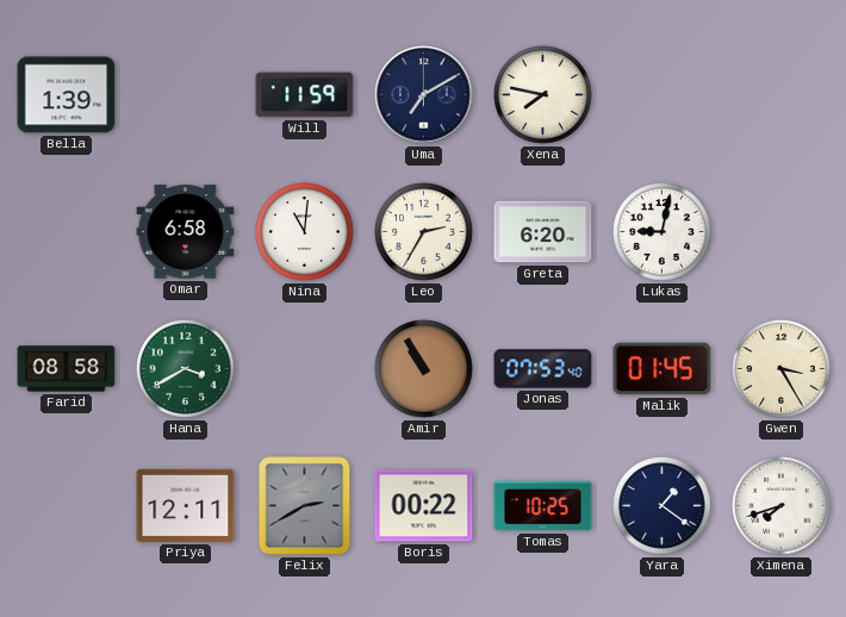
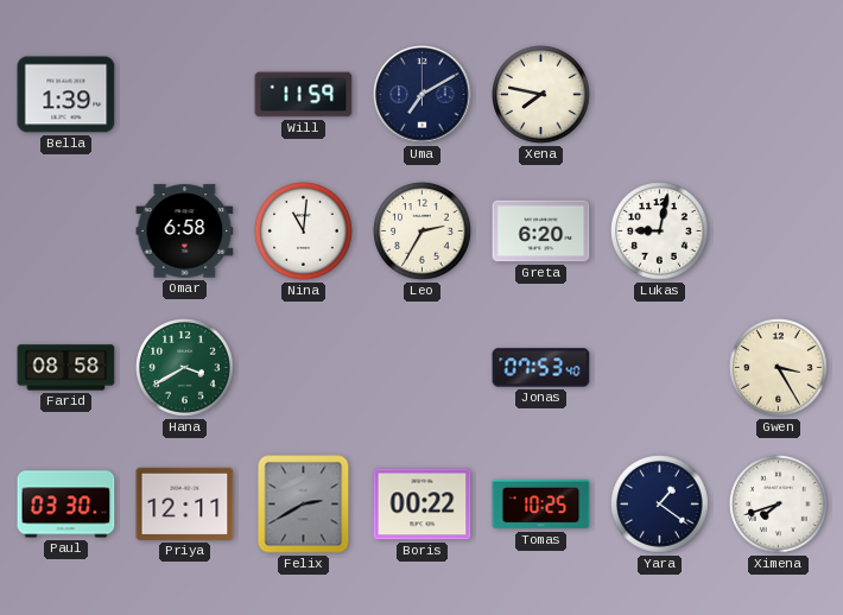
Amir: 10:55 -> none
Malik: 01:45 -> none
Paul: none -> 03:30
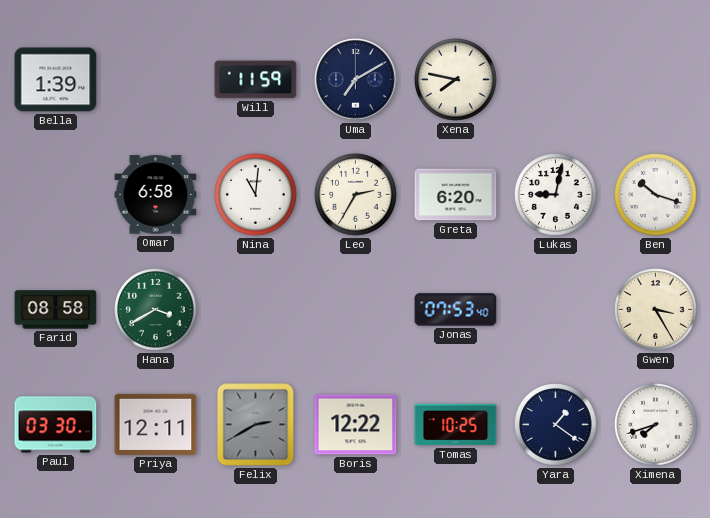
Ben: none -> 10:18
Boris: 00:22 -> 12:22
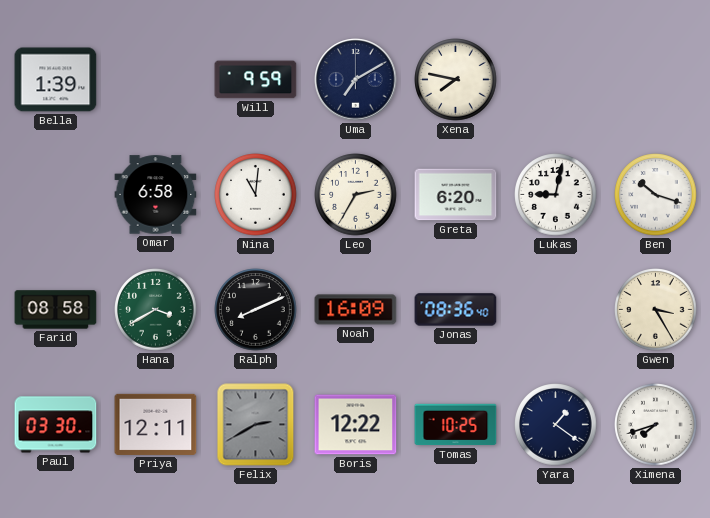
Will: 11:59 -> 9:59
Ralph: none -> 8:11
Noah: none -> 16:09
Jonas: 07:53 -> 08:36
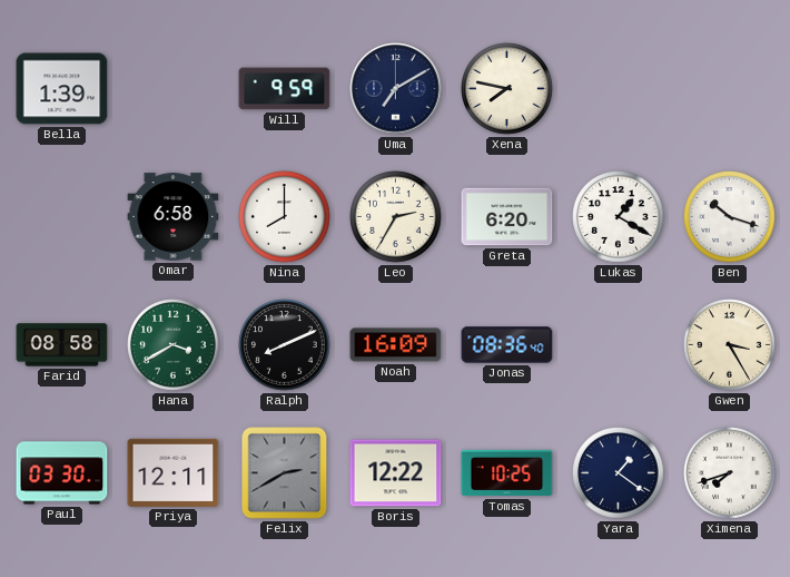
Nina: 11:01 -> 8:00
Lukas: 9:02 -> 1:20
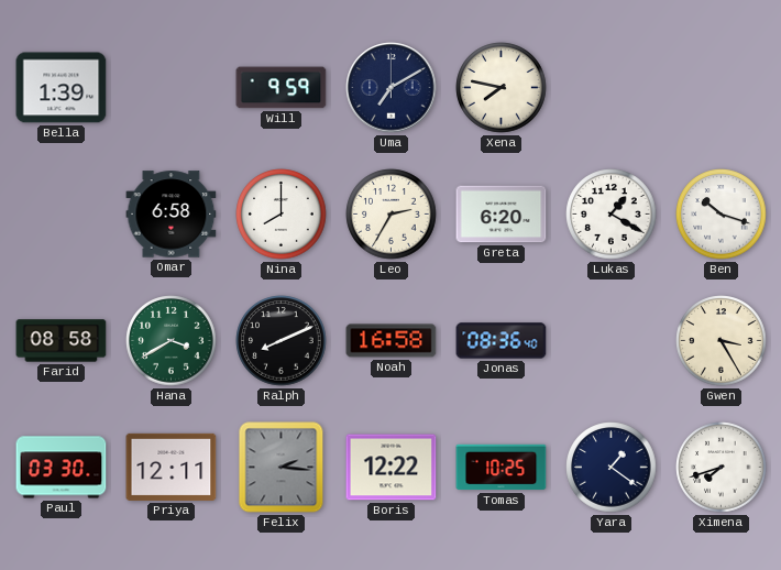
Noah: 16:09 -> 16:58
Felix: 2:40 -> 2:16
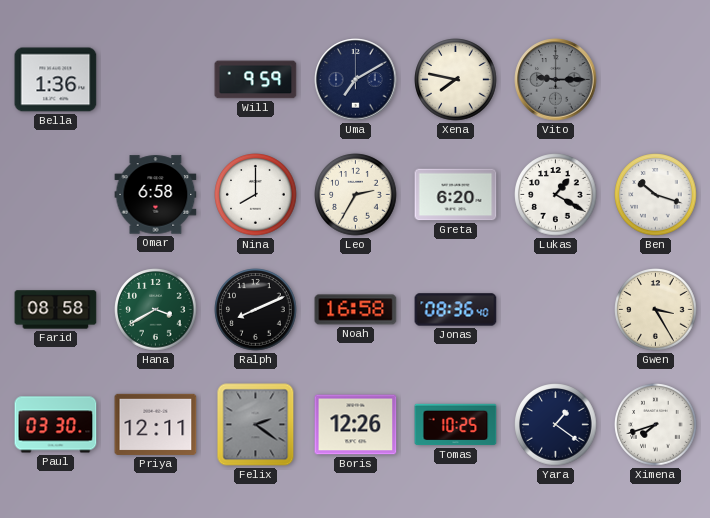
Bella: 1:39 -> 1:36
Vito: none -> 9:15
Felix: 2:16 -> 2:21
Boris: 12:22 -> 12:26
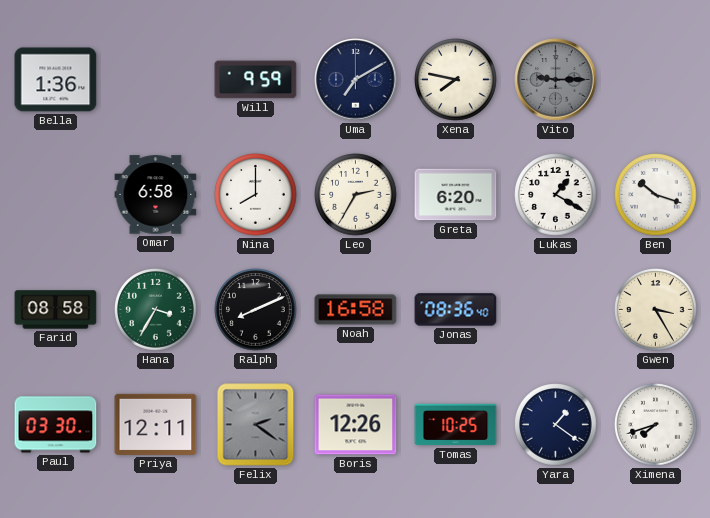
Hana: 3:40 -> 3:35
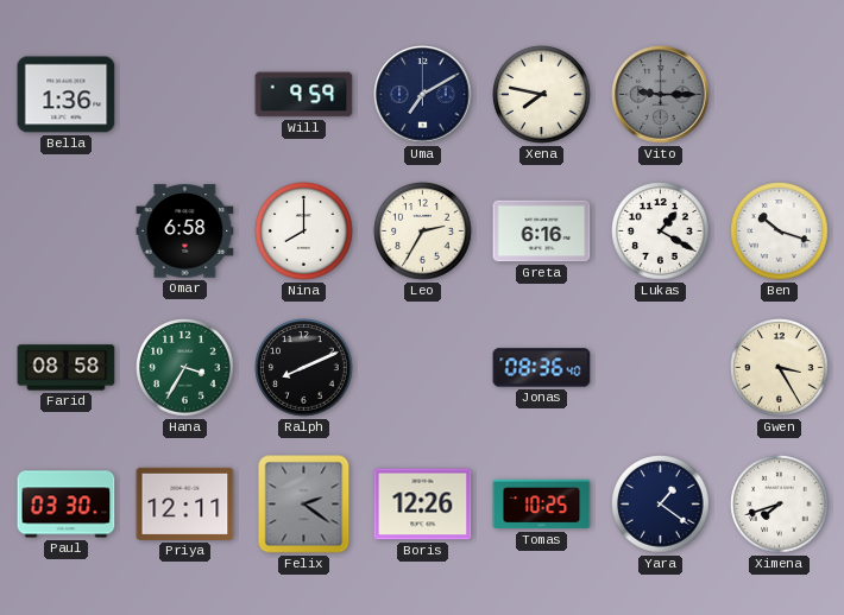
Greta: 6:20 -> 6:16
Noah: 16:58 -> none
